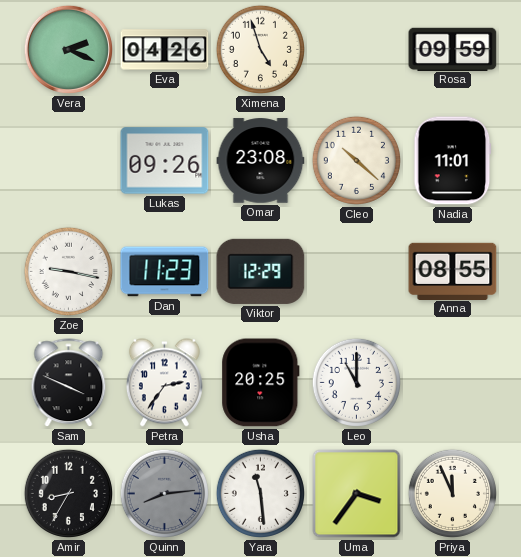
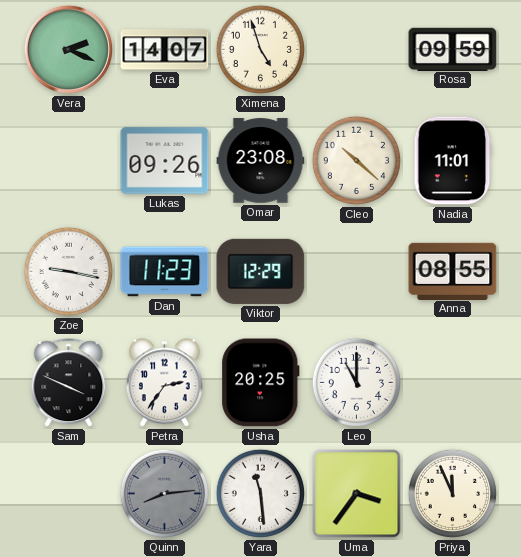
Eva: 04:26 -> 14:07
Amir: 8:35 -> none
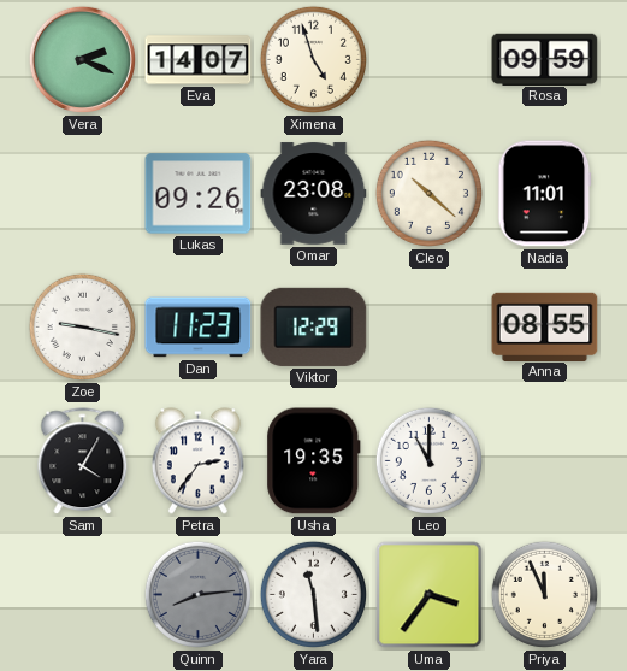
Sam: 3:49 -> 4:05
Usha: 20:25 -> 19:35
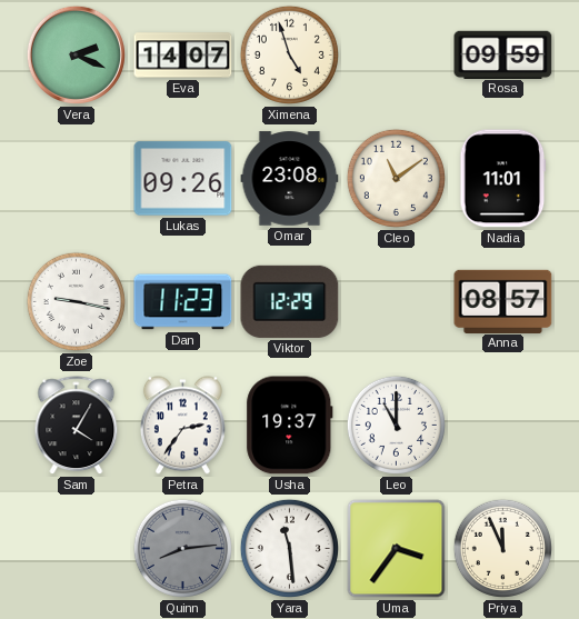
Cleo: 10:22 -> 11:09
Anna: 08:55 -> 08:57
Usha: 19:35 -> 19:37
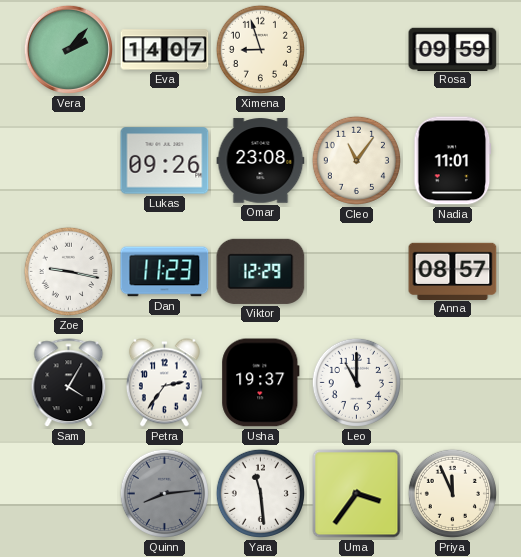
Vera: 2:19 -> 2:07
Ximena: 4:57 -> 8:57
Cleo: 11:09 -> 11:06
